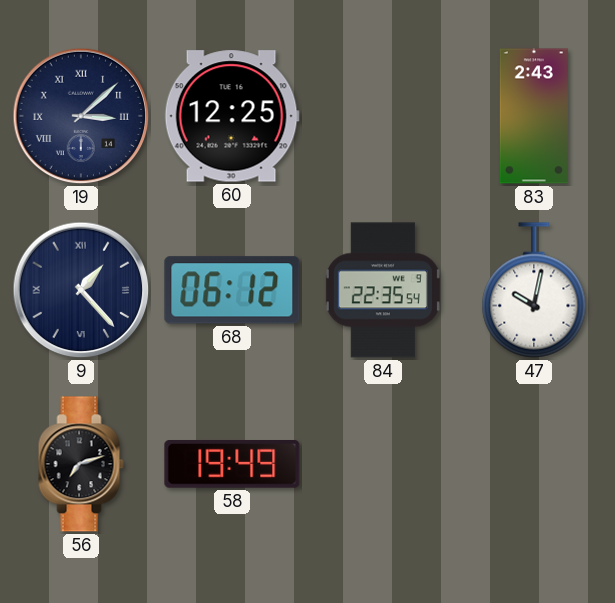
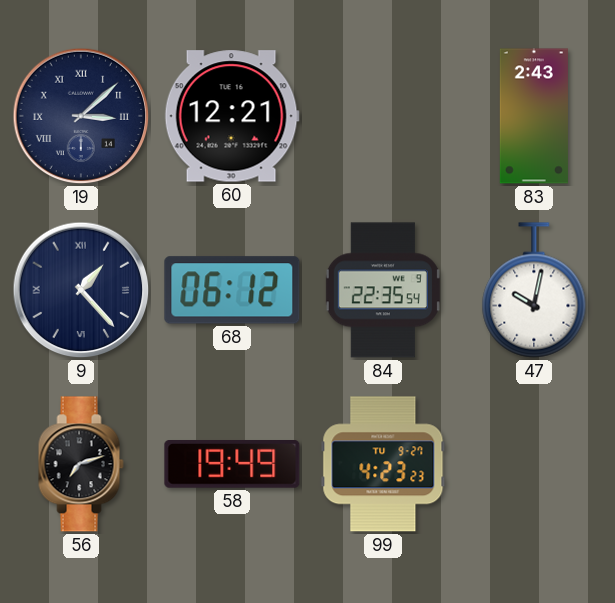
60: 12:25 -> 12:21
99: none -> 4:23
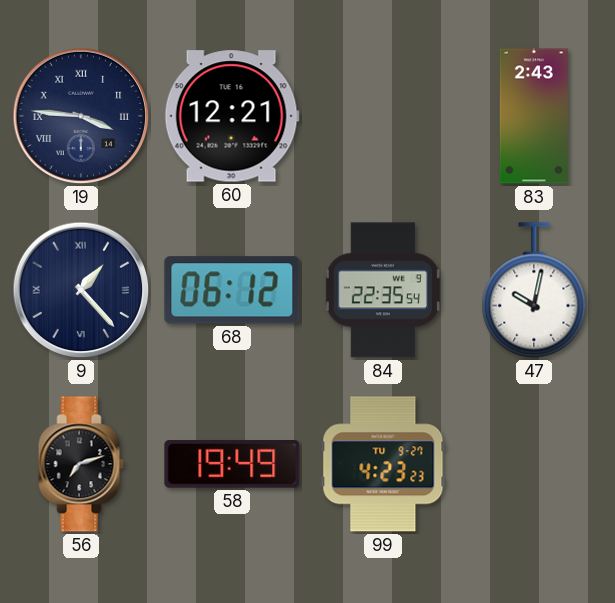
19: 3:08 -> 3:46
